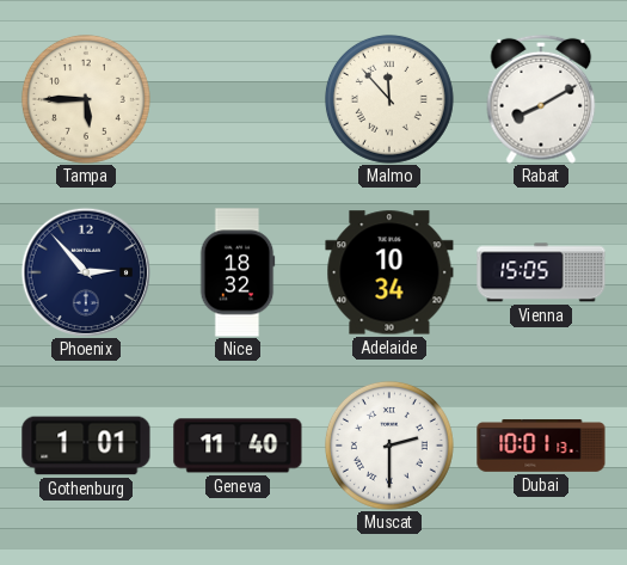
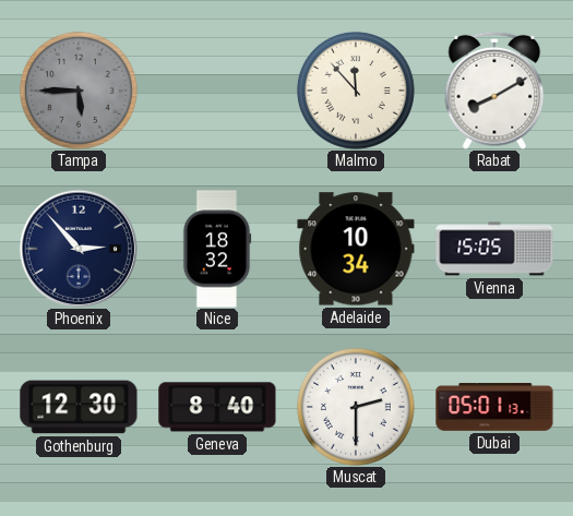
Tampa dial: cream -> grey
Gothenburg: 1:01 -> 12:30
Geneva: 11:40 -> 8:40
Dubai: 10:01 -> 05:01
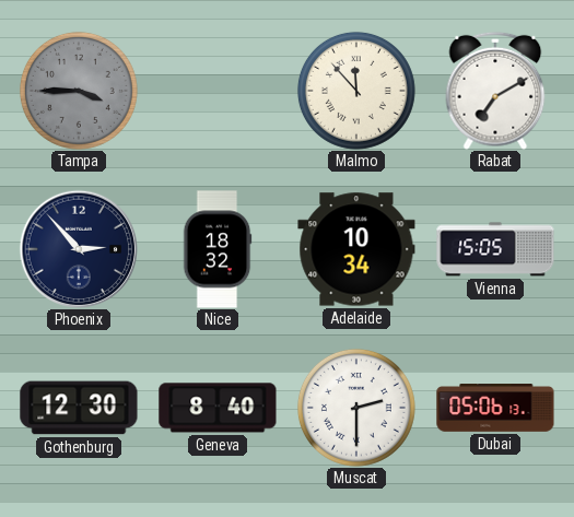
Tampa: 5:45 -> 3:45
Rabat: 8:10 -> 7:10
Dubai: 05:01 -> 05:06
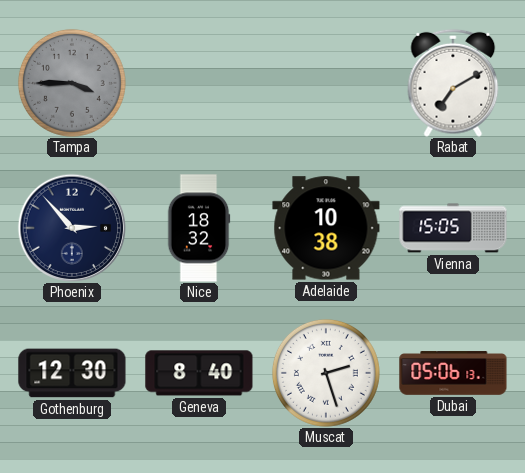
Malmo: 11:53 -> none
Adelaide: 10:34 -> 10:38
Muscat: 2:30 -> 2:27
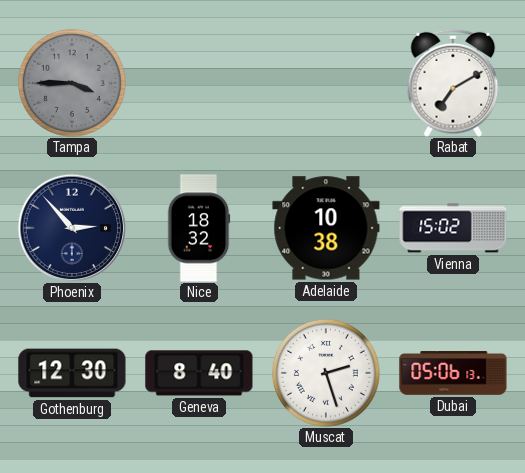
Vienna: 15:05 -> 15:02
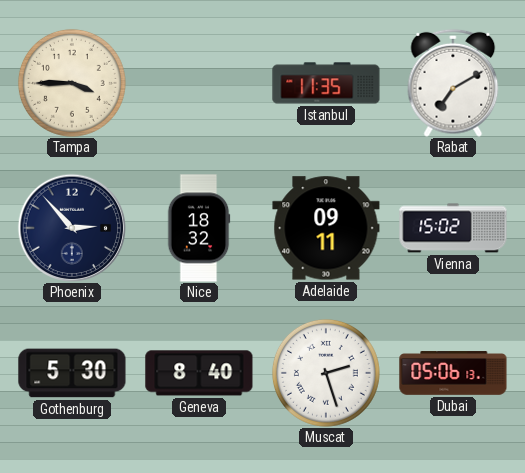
Tampa dial: grey -> cream
Istanbul: none -> 11:35
Adelaide: 10:38 -> 09:11
Gothenburg: 12:30 -> 5:30
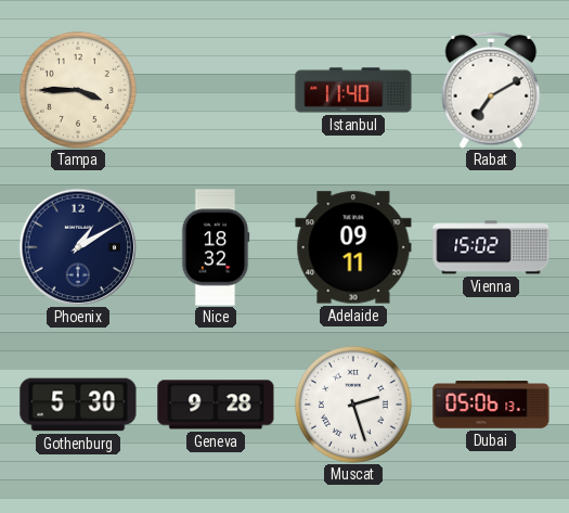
Istanbul: 11:35 -> 11:40
Phoenix: 2:53 -> 1:10
Geneva: 8:40 -> 9:28
